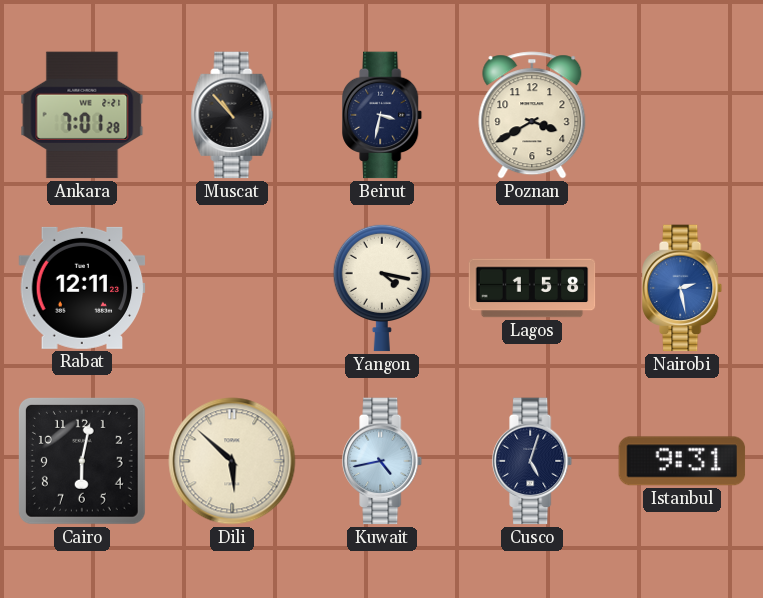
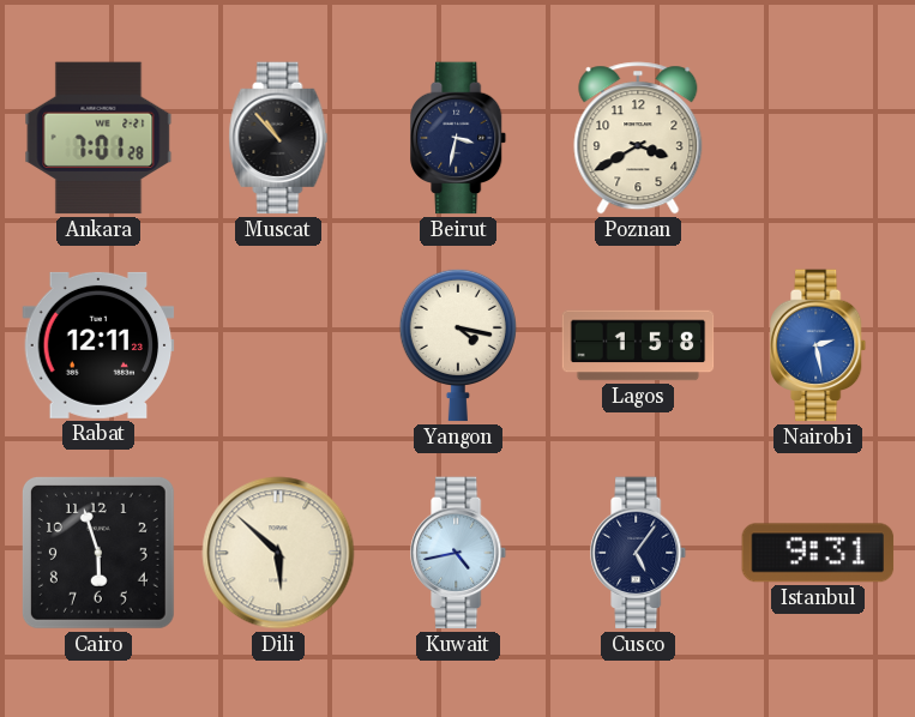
Cairo: 6:02 -> 5:57
Cusco: 5:03 -> 5:06
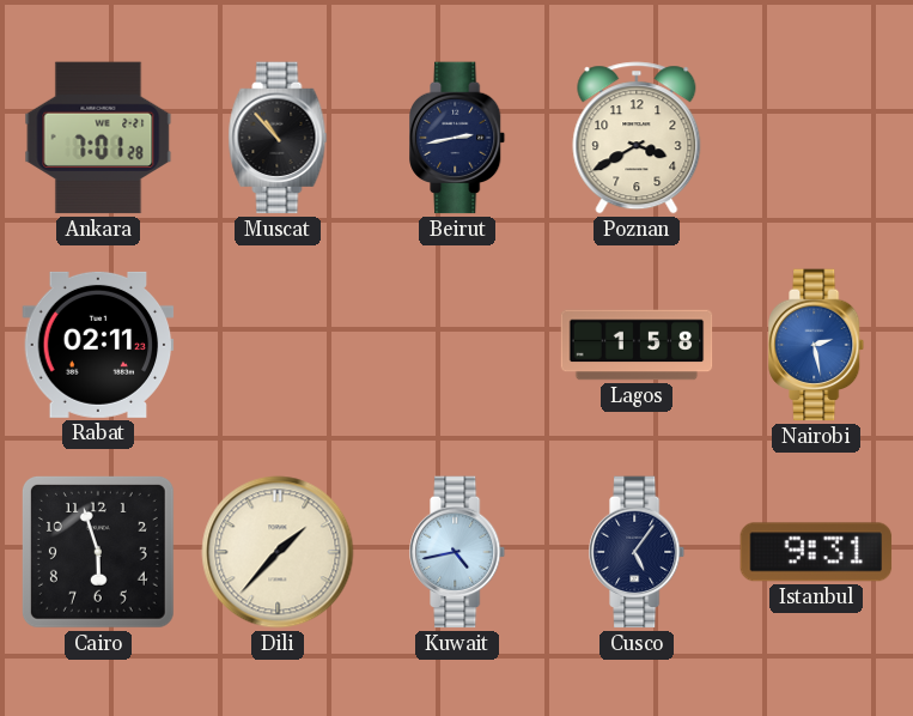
Beirut: 3:32 -> 2:43
Rabat: 12:11 -> 02:11
Yangon: 4:17 -> none
Dili: 5:52 -> 1:37
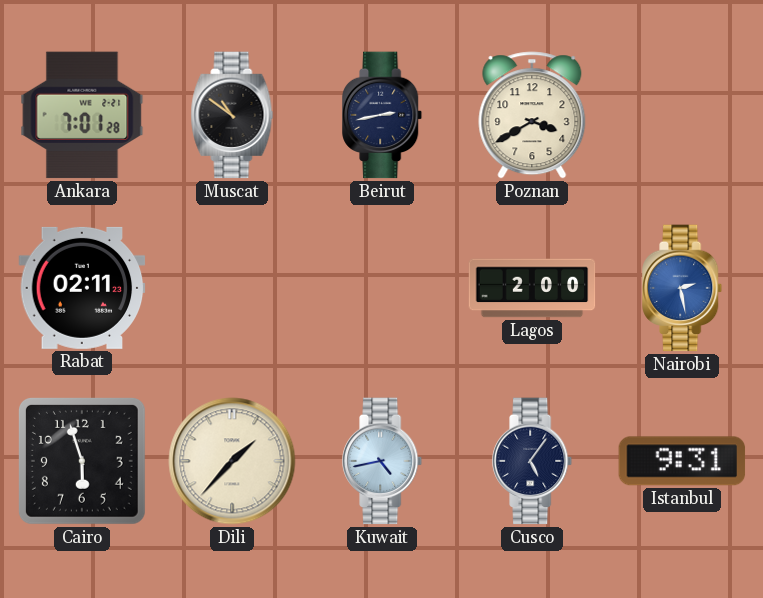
Muscat: 10:53 -> 10:51
Lagos: 1:58 -> 2:00
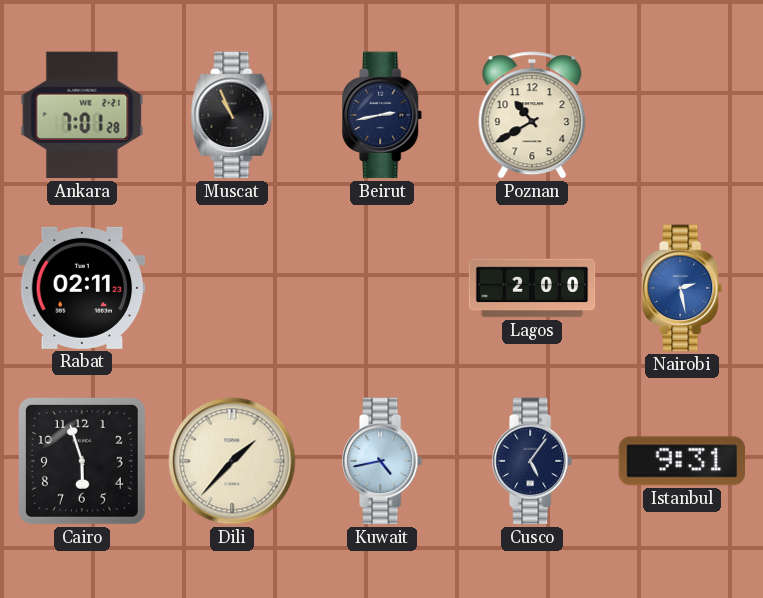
Muscat: 10:51 -> 10:56
Poznan: 3:40 -> 10:40
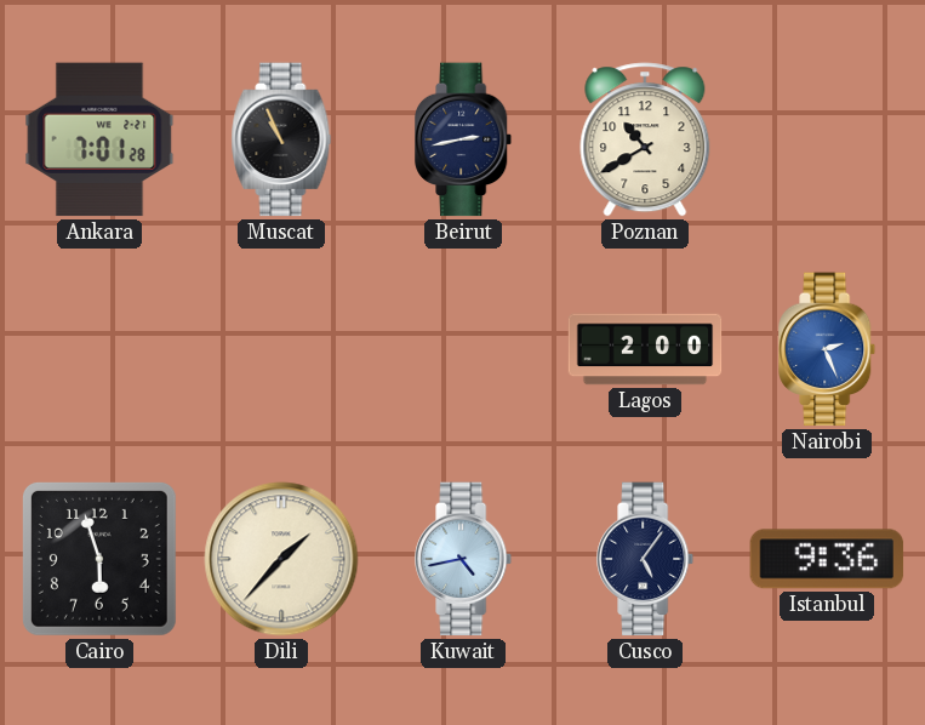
Rabat: 02:11 -> none
Nairobi: 2:28 -> 2:26
Istanbul: 9:31 -> 9:36
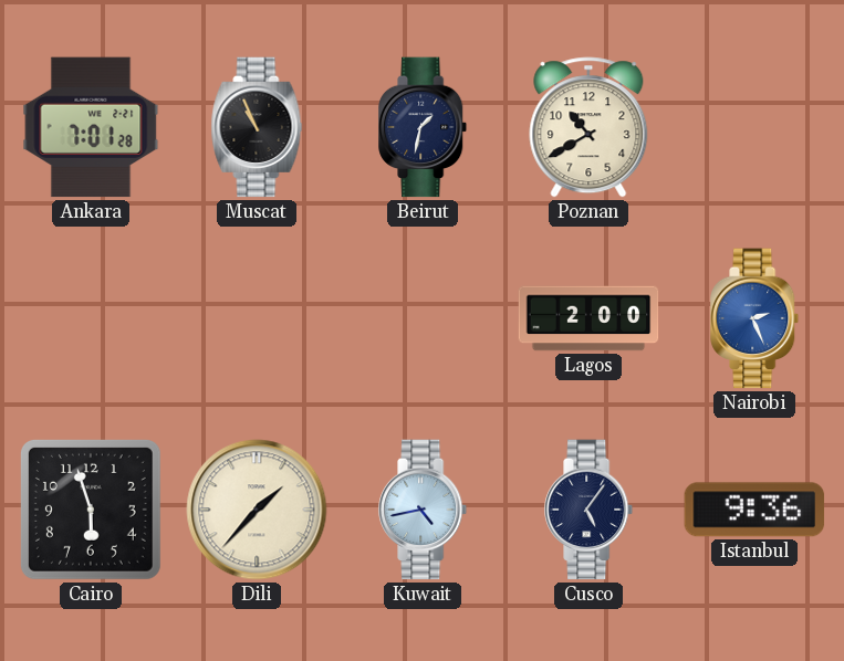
Beirut: 2:43 -> 1:32
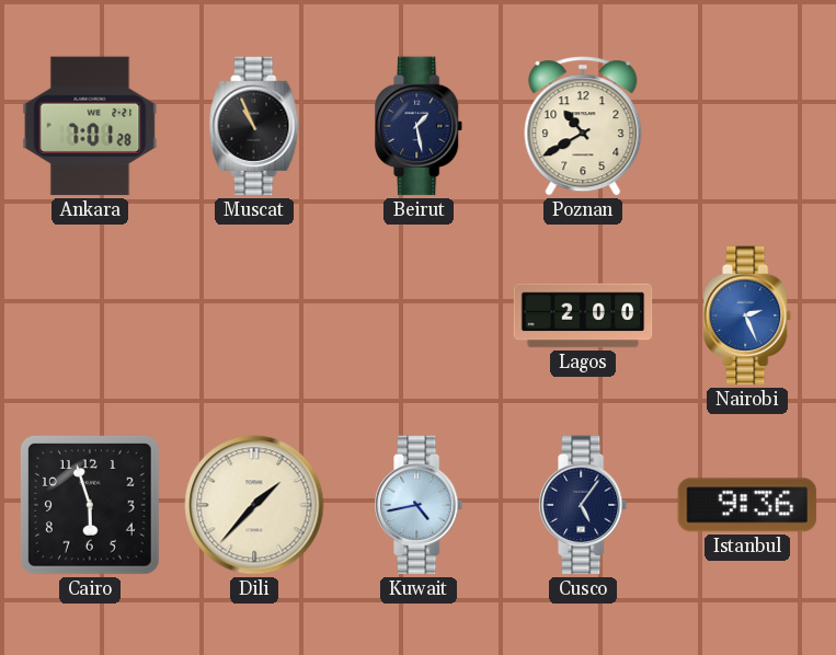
Beirut: 1:32 -> 1:28
